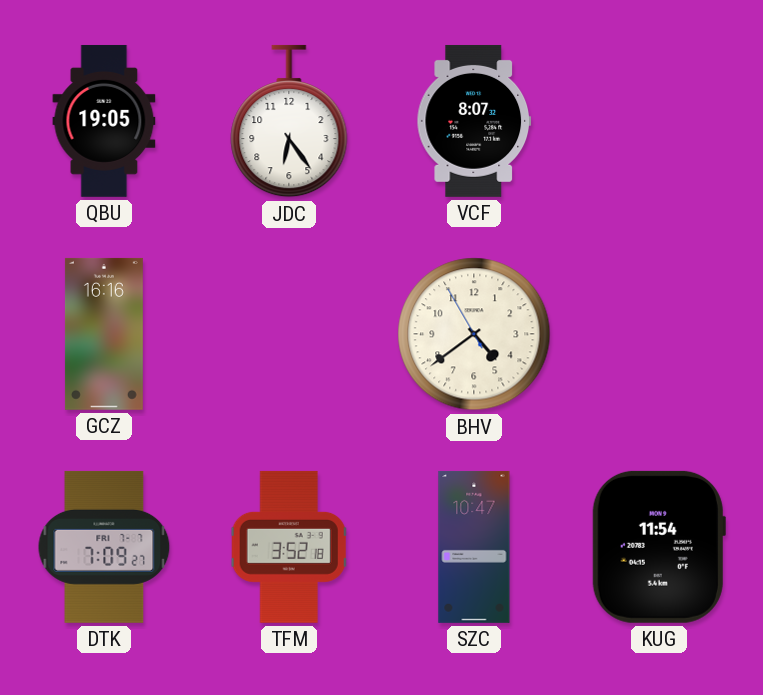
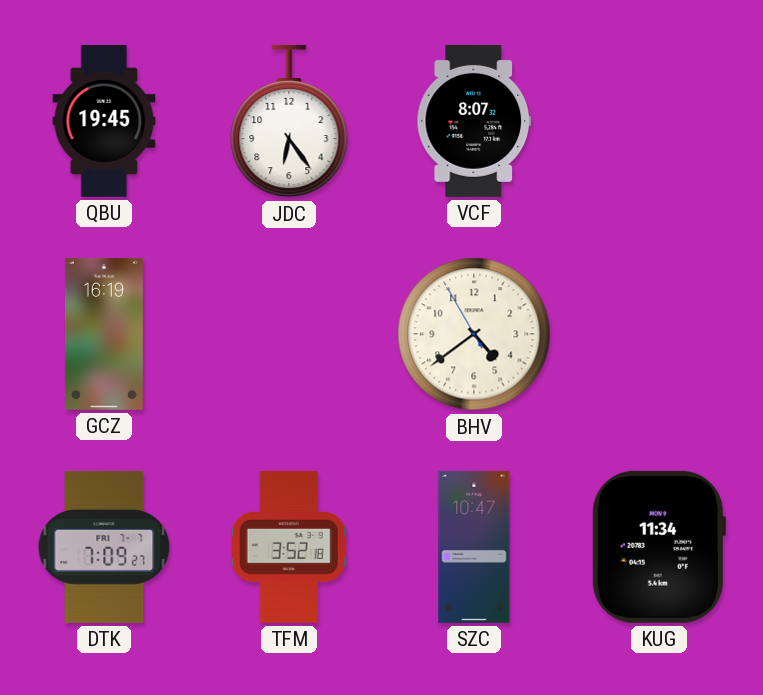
QBU: 19:05 -> 19:45
GCZ: 16:16 -> 16:19
KUG: 11:54 -> 11:34
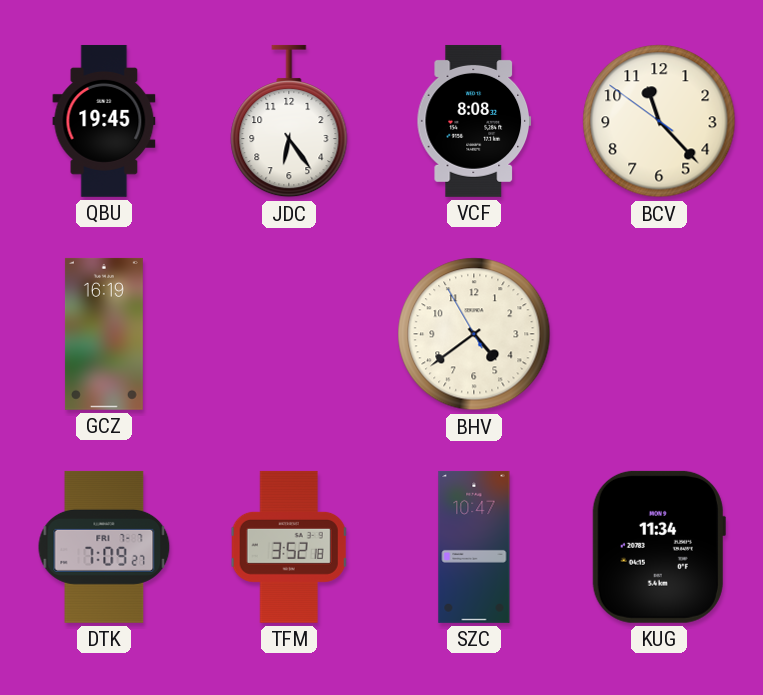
VCF: 8:07 -> 8:08
BCV: none -> 11:22
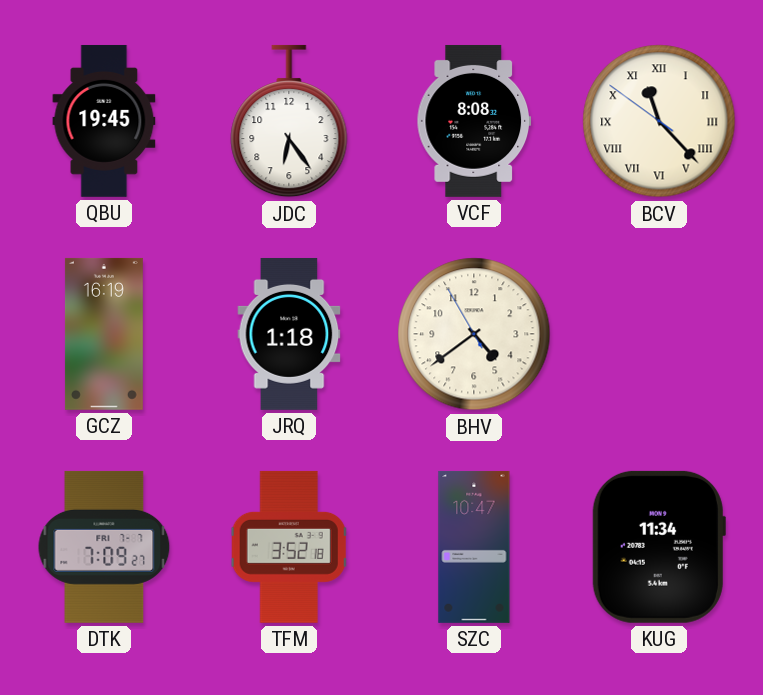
BCV numerals: Arabic -> Roman
JRQ: none -> 1:18
